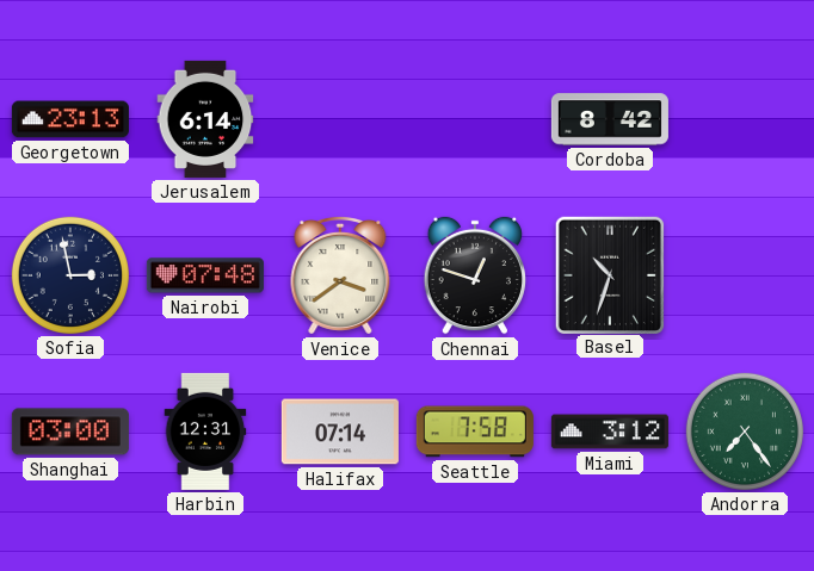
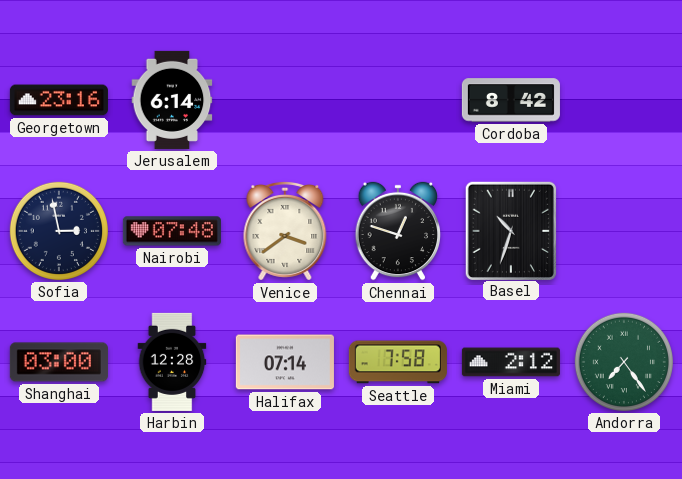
Georgetown: 23:13 -> 23:16
Harbin: 12:31 -> 12:28
Miami: 3:12 -> 2:12
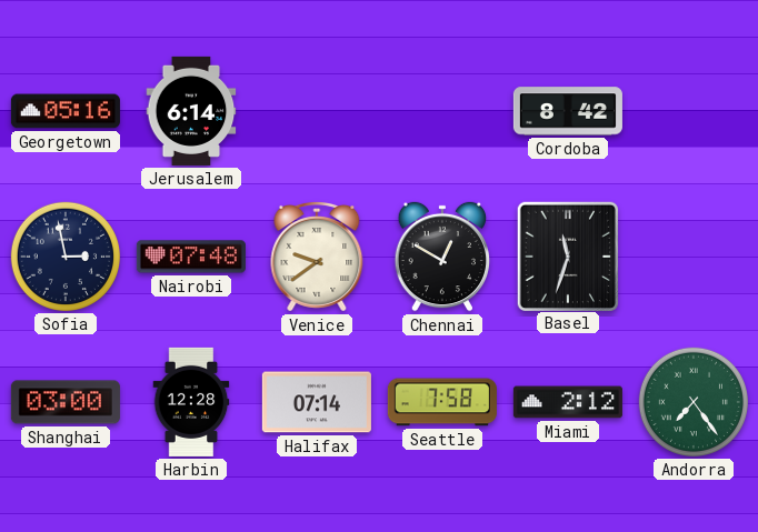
Georgetown: 23:16 -> 05:16
Venice: 3:39 -> 9:39
Chennai: 12:48 -> 12:50
Basel: 10:33 -> 11:33
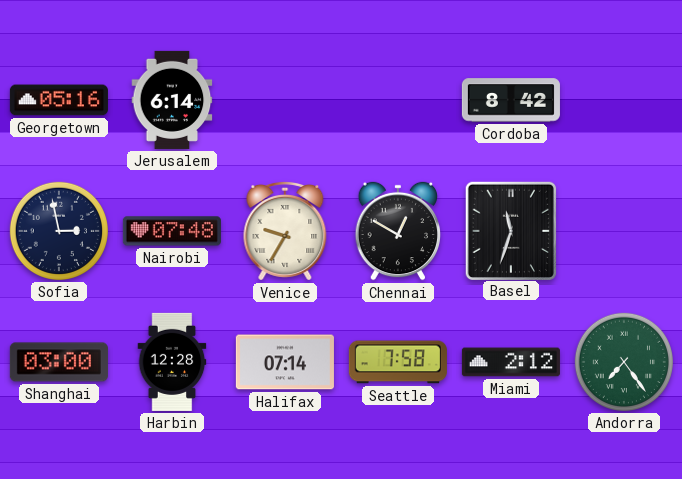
Venice: 9:39 -> 9:35
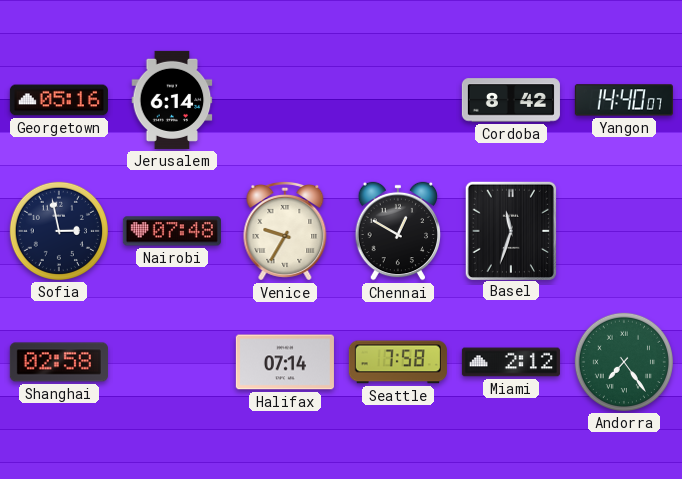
Yangon: none -> 14:40
Shanghai: 03:00 -> 02:58
Harbin: 12:28 -> none
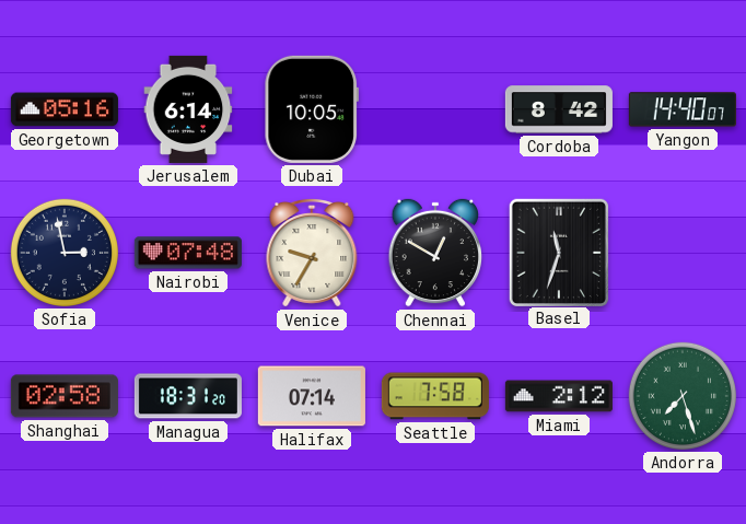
Dubai: none -> 10:05
Managua: none -> 18:31
Andorra: 7:24 -> 7:27
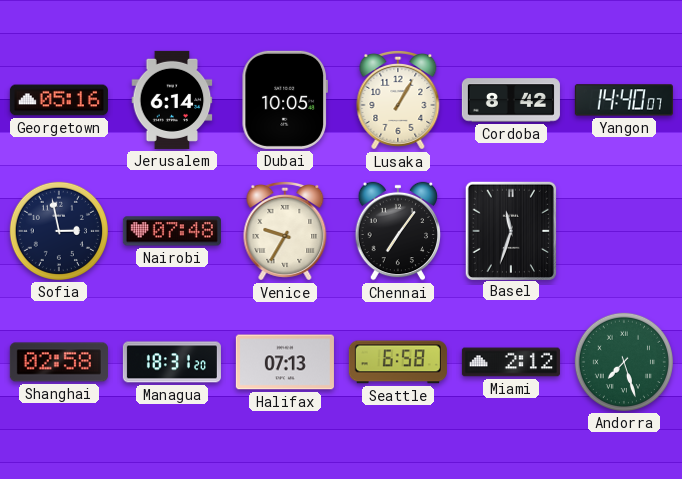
Lusaka: none -> 1:05
Chennai: 12:50 -> 7:06
Halifax: 07:14 -> 07:13
Seattle: 7:58 -> 6:58
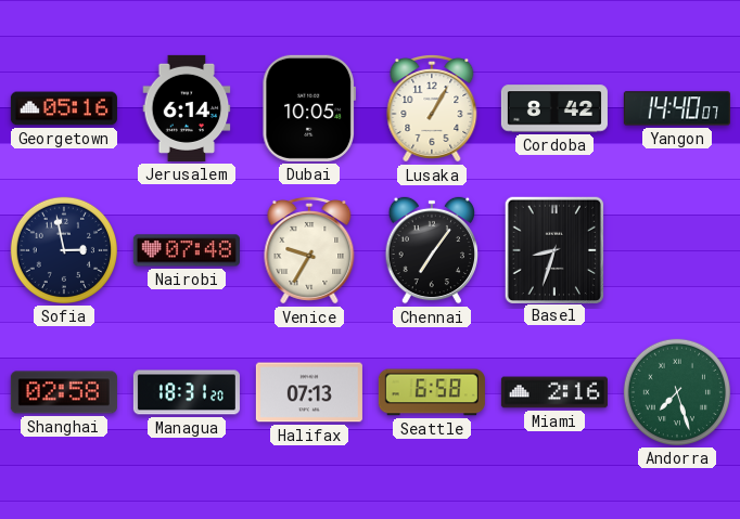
Basel: 11:33 -> 8:33
Miami: 2:12 -> 2:16
